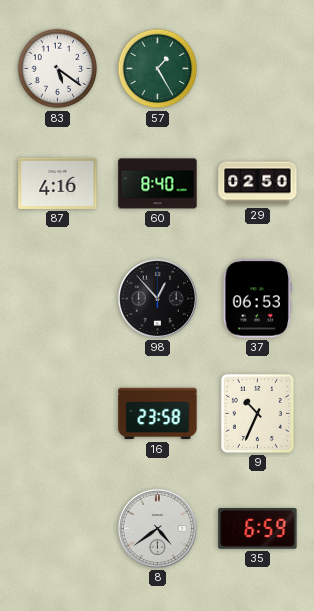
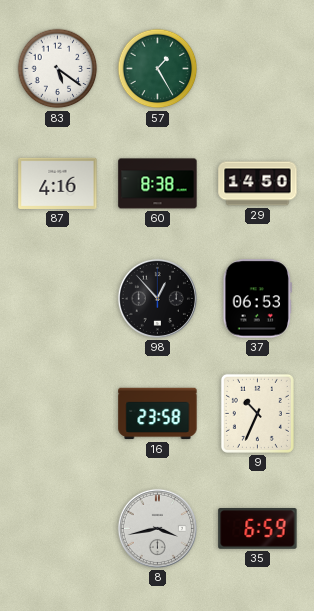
60: 8:40 -> 8:38
29: 02:50 -> 14:50
8: 4:39 -> 3:43
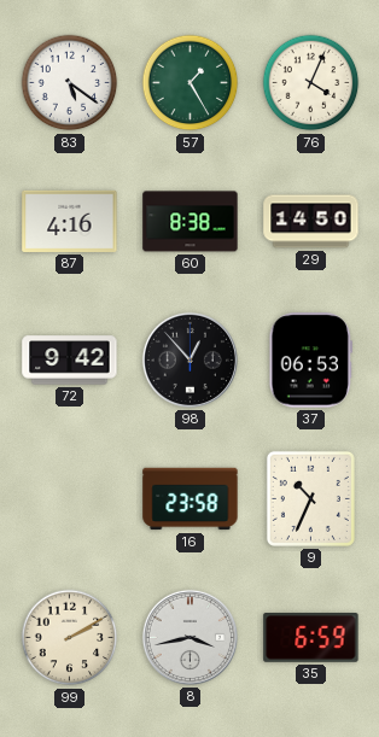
76: none -> 4:04
72: none -> 9:42
99: none -> 2:10
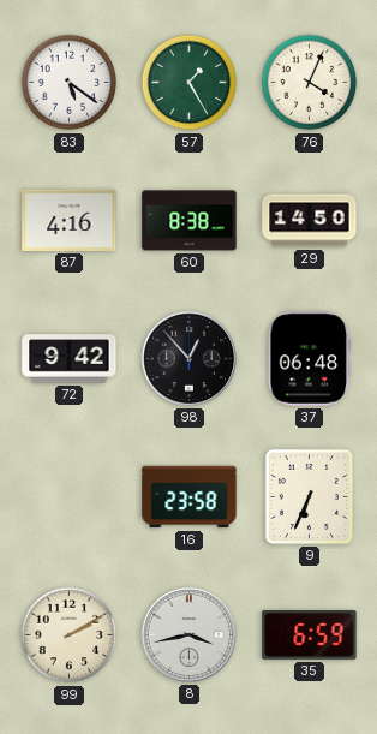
37: 06:53 -> 06:48
9: 10:34 -> 6:34
